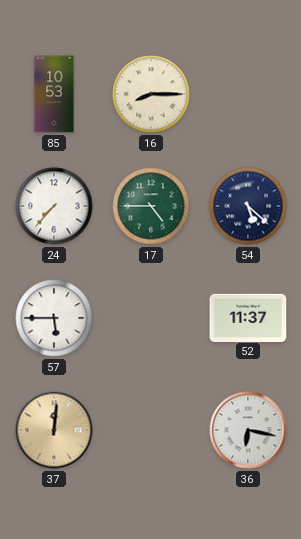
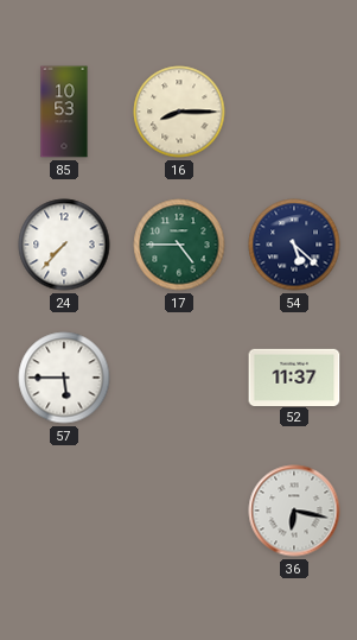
37: 12:01 -> none
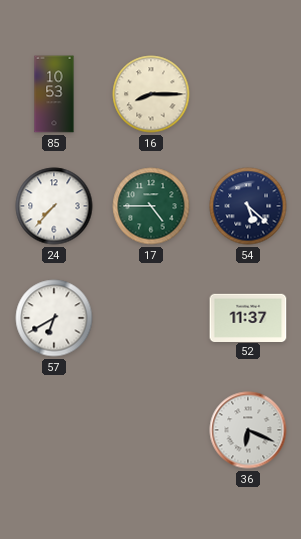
57: 5:45 -> 6:40
36: 6:17 -> 6:19
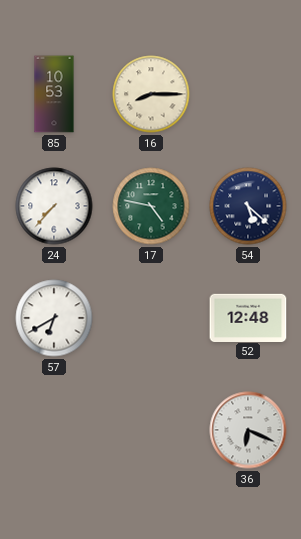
17: 4:45 -> 4:47
52: 11:37 -> 12:48
